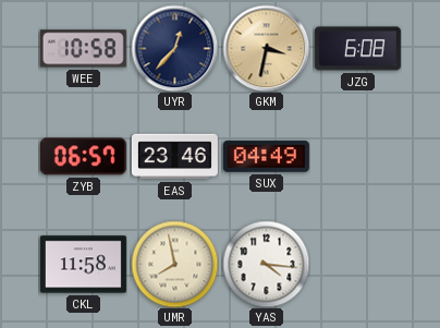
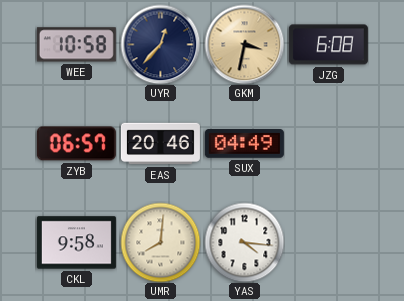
EAS: 23:46 -> 20:46
CKL: 11:58 -> 9:58
UMR: 7:58 -> 8:01
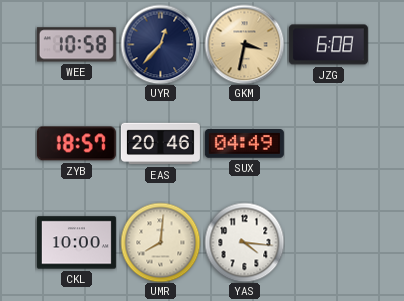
ZYB: 06:57 -> 18:57
CKL: 9:58 -> 10:00
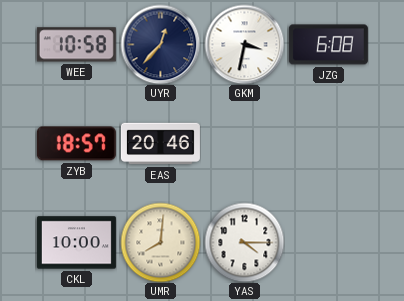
GKM dial: champagne -> white
SUX: 04:49 -> none
YAS: 4:16 -> 4:15
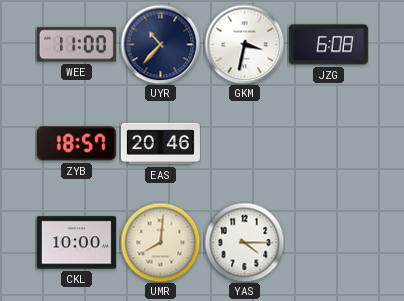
WEE: 10:58 -> 11:00
UYR: 12:37 -> 10:37
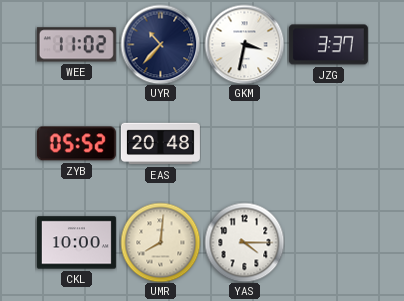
WEE: 11:00 -> 11:02
JZG: 6:08 -> 3:37
ZYB: 18:57 -> 05:52
EAS: 20:46 -> 20:48
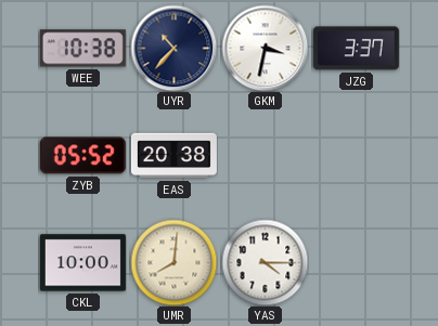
WEE: 11:02 -> 10:38
EAS: 20:48 -> 20:38
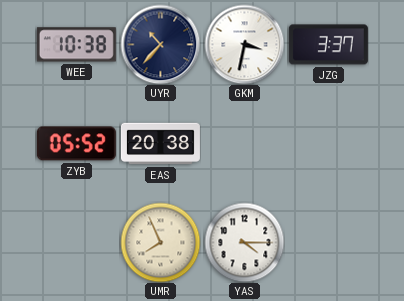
CKL: 10:00 -> none
UMR: 8:01 -> 7:56
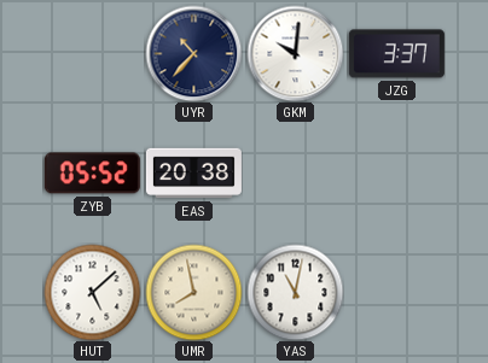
WEE: 10:38 -> none
GKM: 3:32 -> 10:01
HUT: none -> 5:08
UMR: 7:56 -> 7:58
YAS: 4:15 -> 11:02
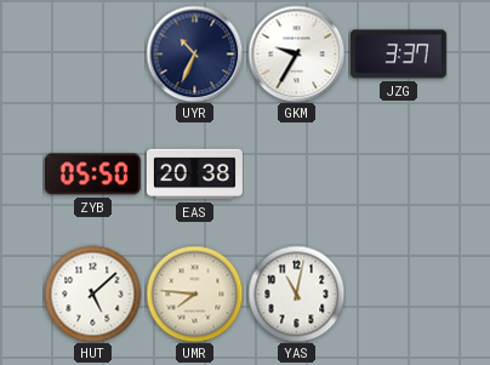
UYR: 10:37 -> 10:34
GKM: 10:01 -> 9:35
ZYB: 05:52 -> 05:50
UMR: 7:58 -> 7:46
